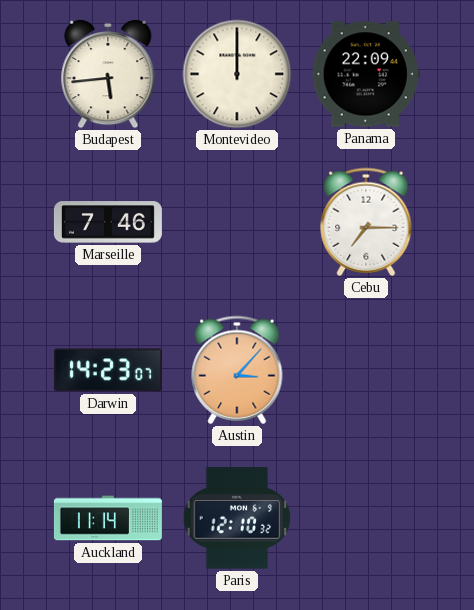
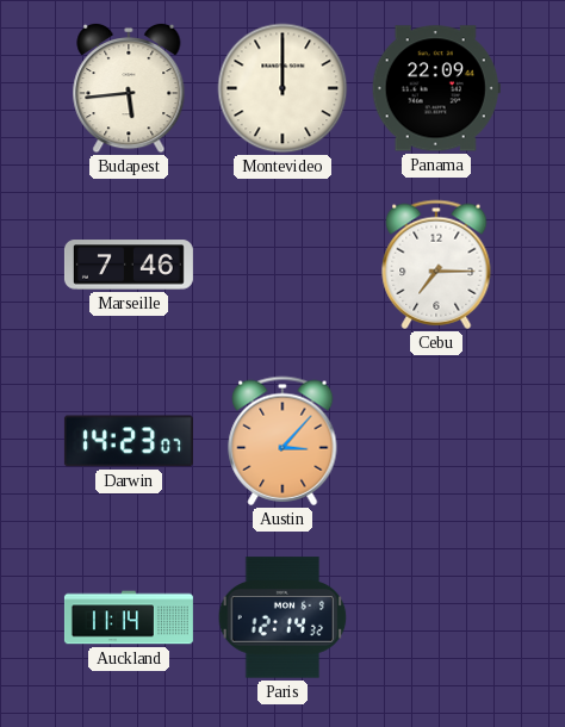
Paris: 12:10 -> 12:14
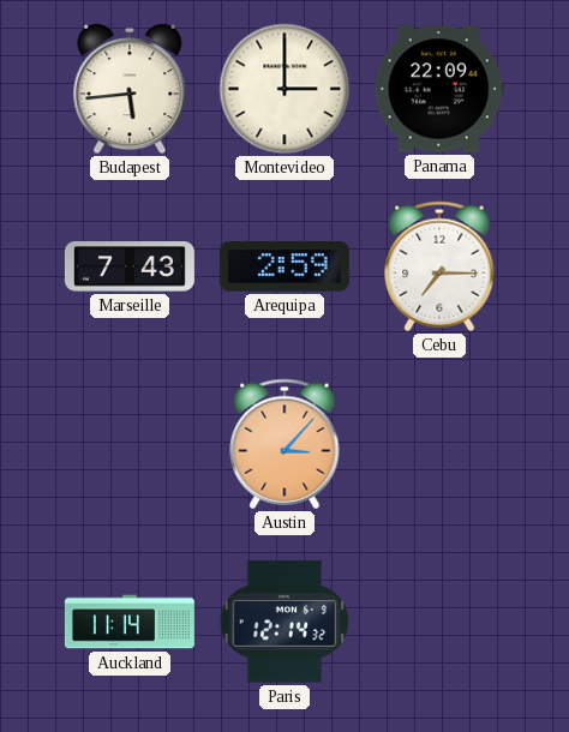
Montevideo: 12:00 -> 3:00
Marseille: 7:46 -> 7:43
Arequipa: none -> 2:59
Darwin: 14:23 -> none
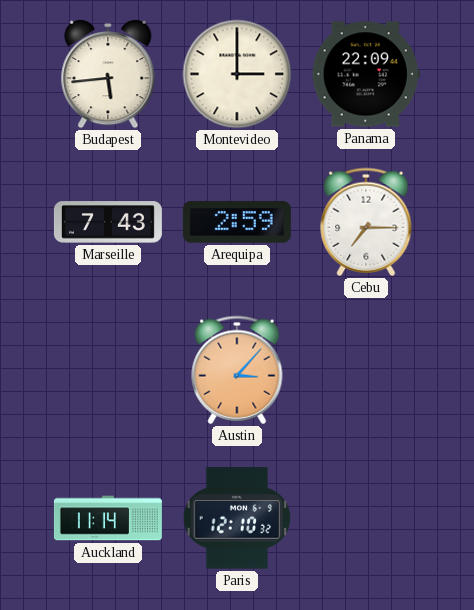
Paris: 12:14 -> 12:10
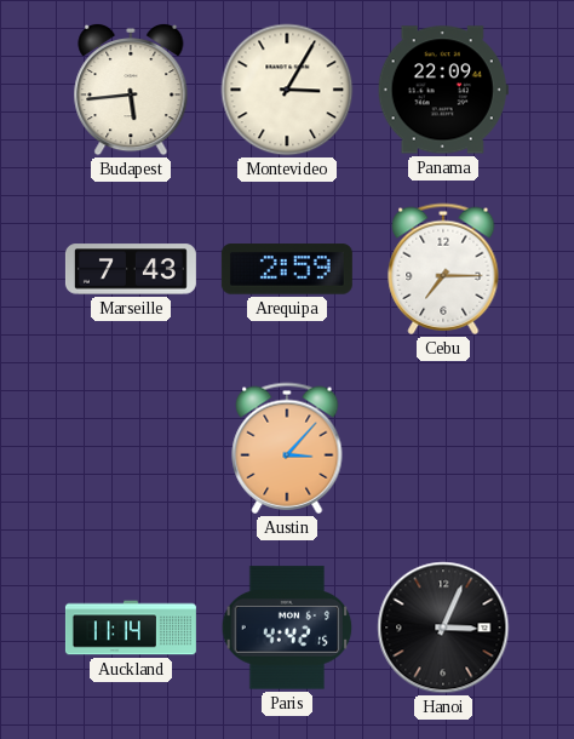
Montevideo: 3:00 -> 3:05
Paris: 12:10 -> 4:42
Hanoi: none -> 3:04
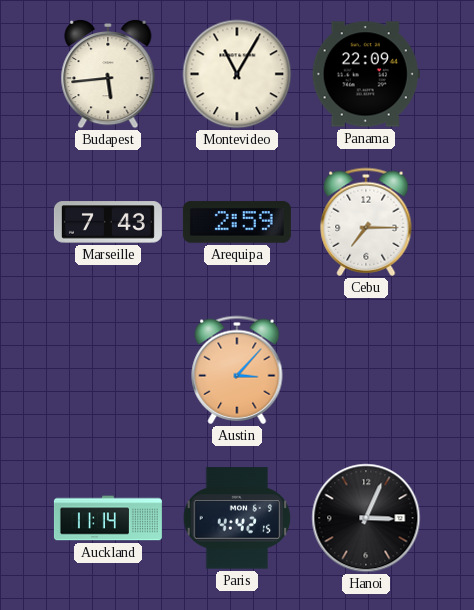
Montevideo: 3:05 -> 11:05
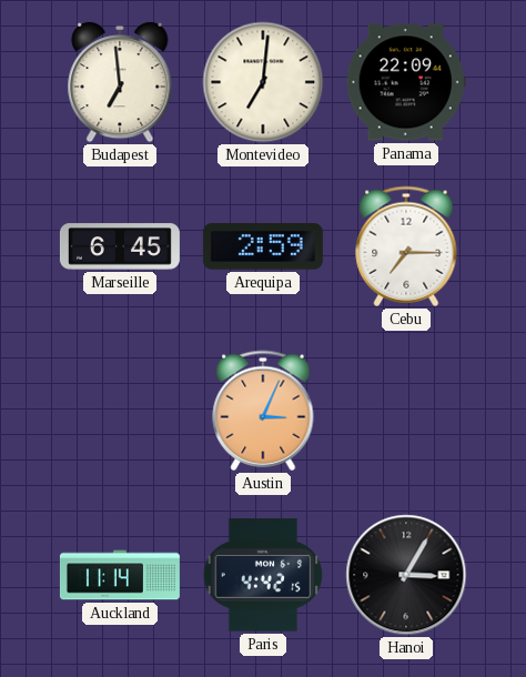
Budapest: 5:44 -> 6:59
Montevideo: 11:05 -> 7:01
Marseille: 7:43 -> 6:45
Austin: 3:07 -> 3:04
Hanoi: 3:04 -> 3:05
